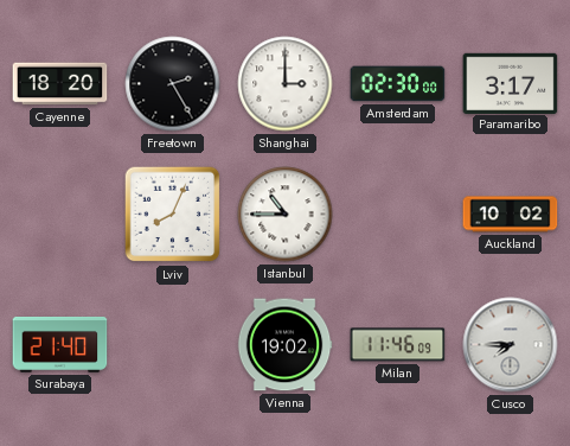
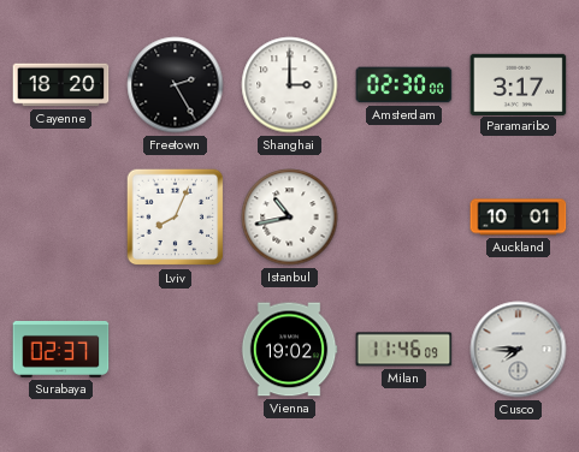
Istanbul: 10:45 -> 10:43
Auckland: 10:02 -> 10:01
Surabaya: 21:40 -> 02:37
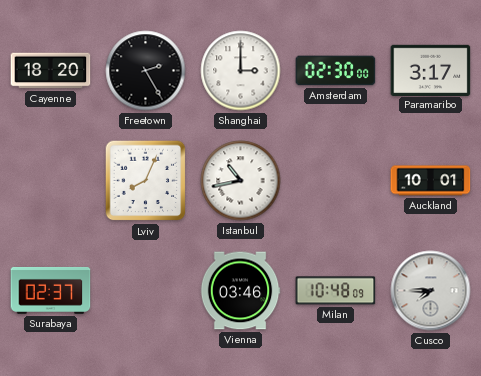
Vienna: 19:02 -> 03:46
Milan: 11:46 -> 10:48
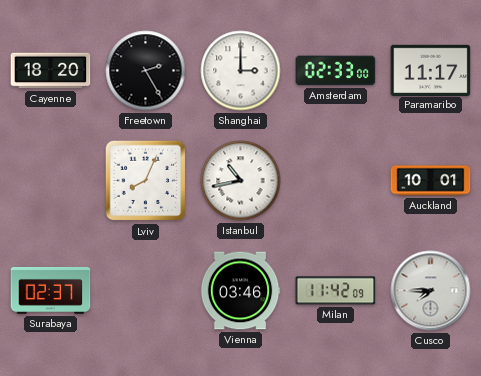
Amsterdam: 02:30 -> 02:33
Paramaribo: 3:17 -> 11:17
Milan: 10:48 -> 11:42
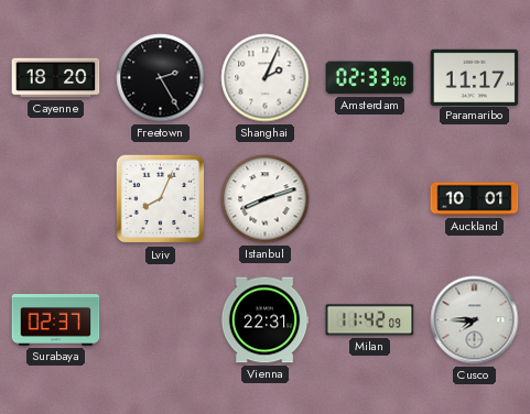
Shanghai: 3:00 -> 2:04
Istanbul: 10:43 -> 8:12
Vienna: 03:46 -> 22:31
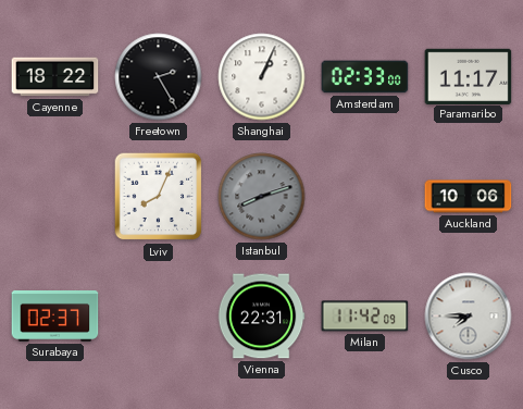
Cayenne: 18:20 -> 18:22
Shanghai: 2:04 -> 1:04
Istanbul dial: white -> grey
Auckland: 10:01 -> 10:06
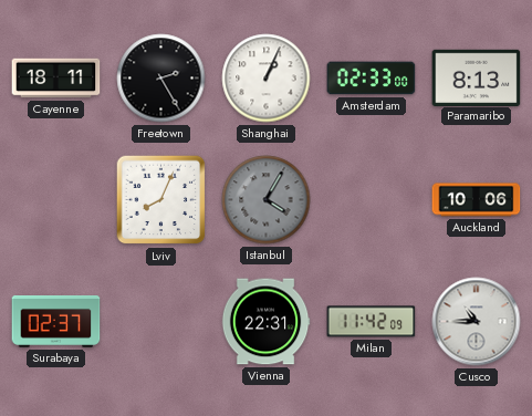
Cayenne: 18:22 -> 18:11
Paramaribo: 11:17 -> 8:13
Istanbul: 8:12 -> 4:05
Cusco: 7:45 -> 10:45
